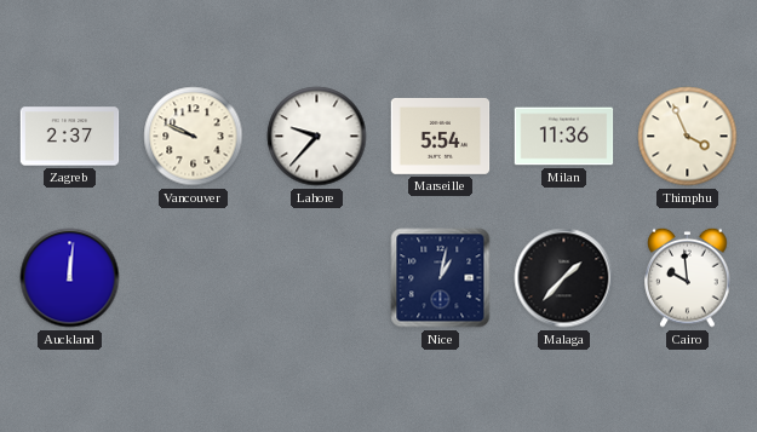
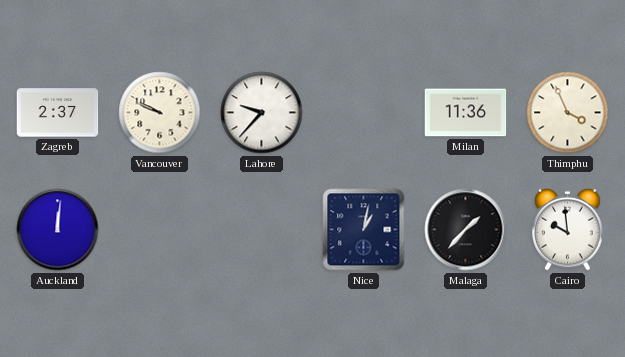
Marseille: 5:54 -> none
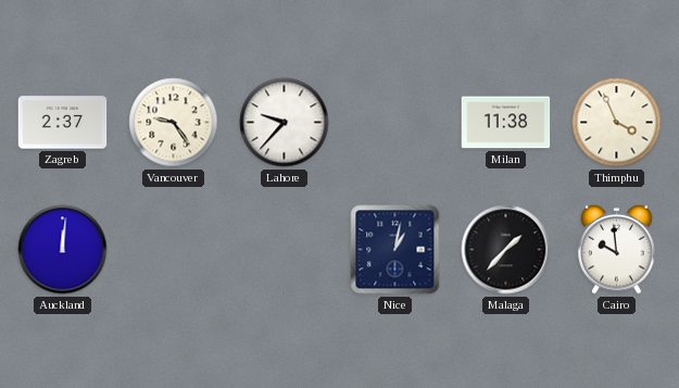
Vancouver: 9:49 -> 9:24
Milan: 11:36 -> 11:38
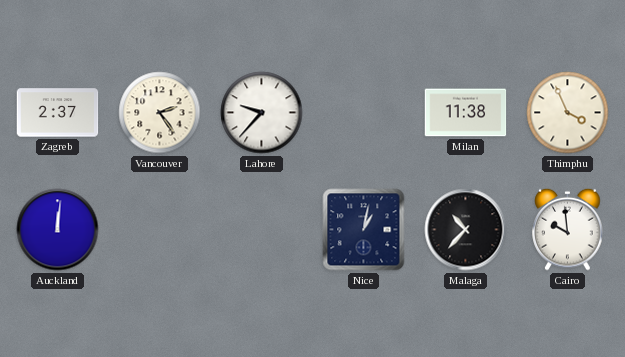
Vancouver: 9:24 -> 2:24
Malaga: 1:37 -> 10:37
